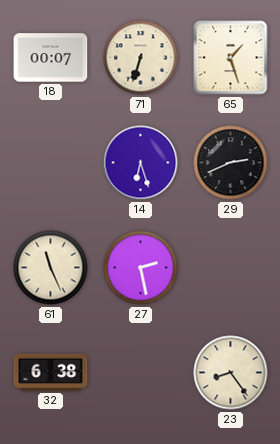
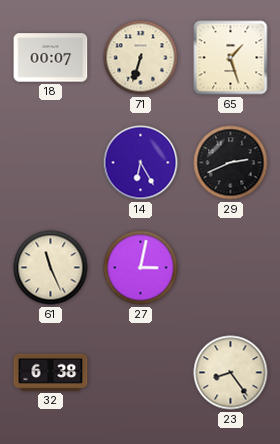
14: 6:27 -> 6:25
27: 2:28 -> 3:02
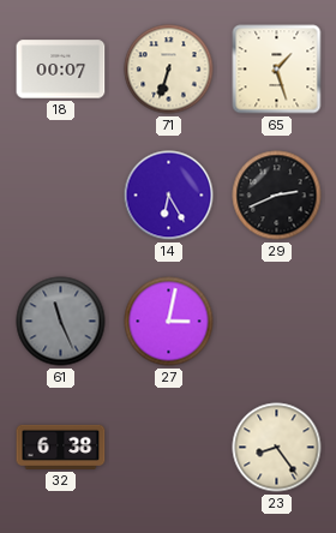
61 dial: cream -> grey
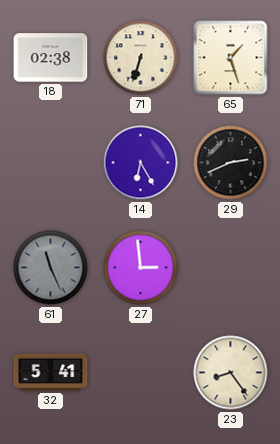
18: 00:07 -> 02:38
27: 3:02 -> 2:59
32: 6:38 -> 5:41
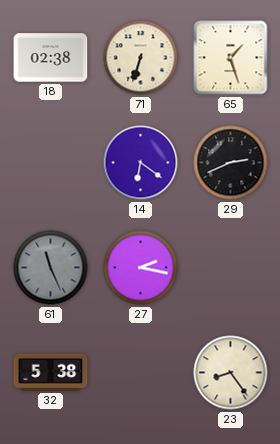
14: 6:25 -> 6:21
27: 2:59 -> 2:17
32: 5:41 -> 5:38
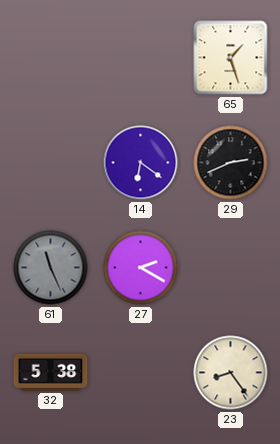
18: 02:38 -> none
71: 6:33 -> none
27: 2:17 -> 2:20
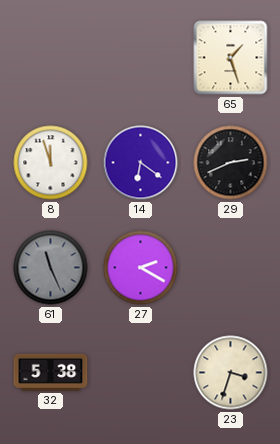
8: none -> 11:57
23: 8:24 -> 3:33
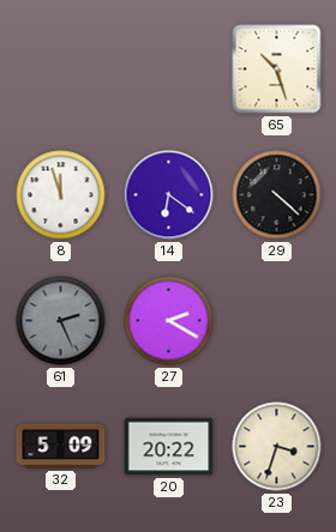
65: 1:27 -> 10:27
29: 2:41 -> 4:22
61: 11:26 -> 2:26
32: 5:38 -> 5:09
20: none -> 20:22
